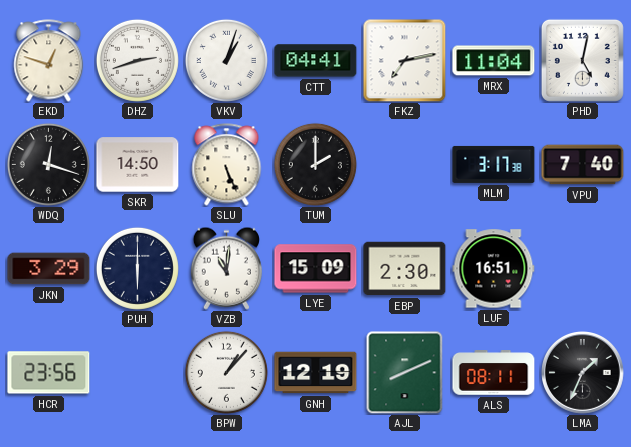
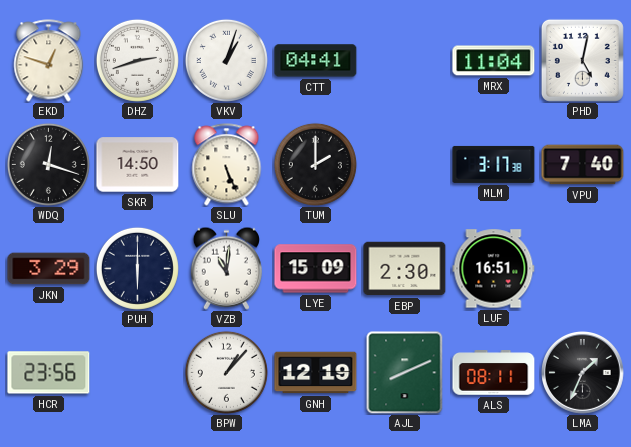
FKZ: 7:13 -> none
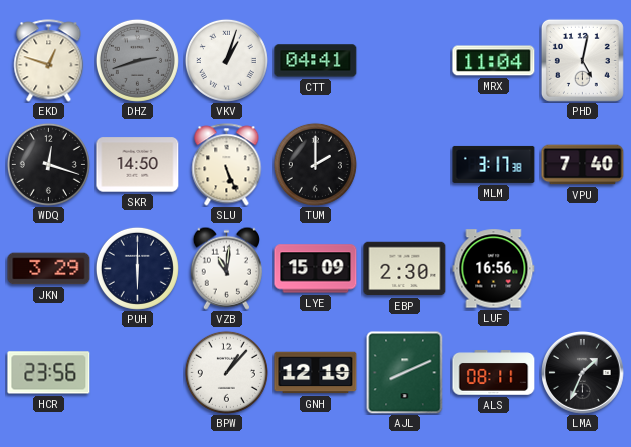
DHZ dial: white -> grey
LUF: 16:51 -> 16:56
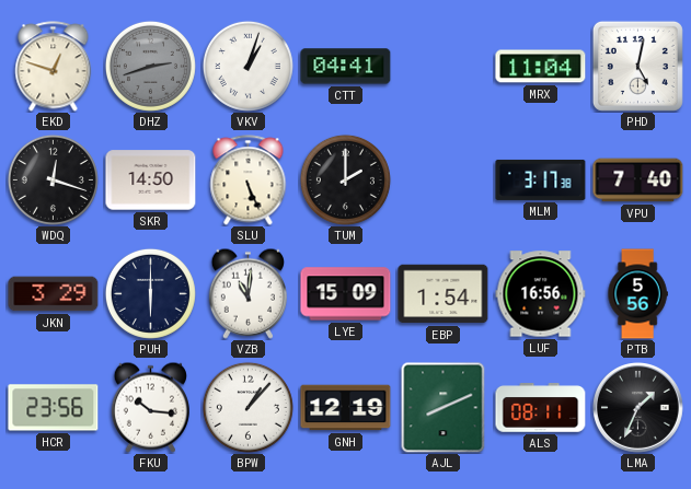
EBP: 2:30 -> 1:54
PTB: none -> 5:56
FKU: none -> 10:16
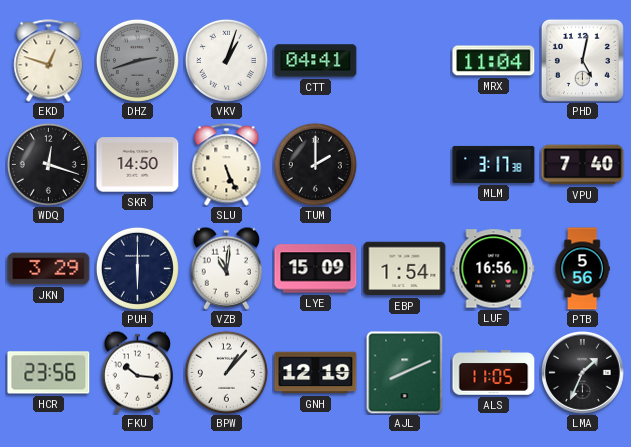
ALS: 08:11 -> 11:05
